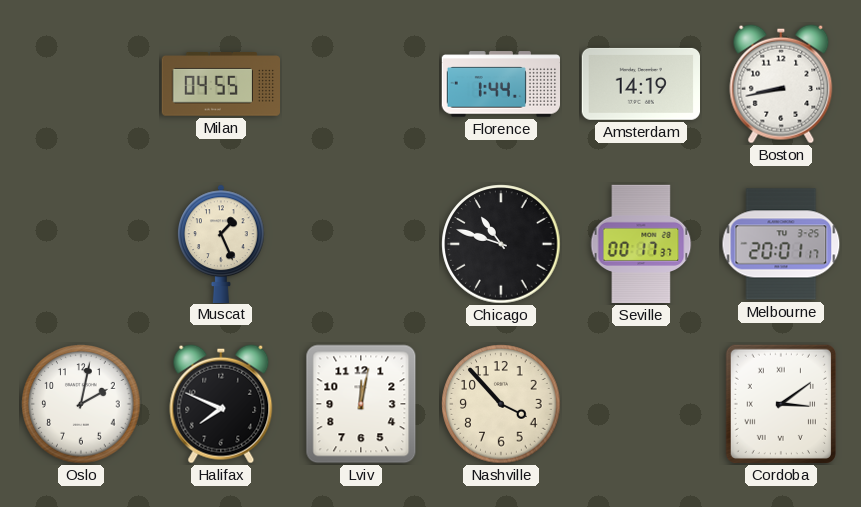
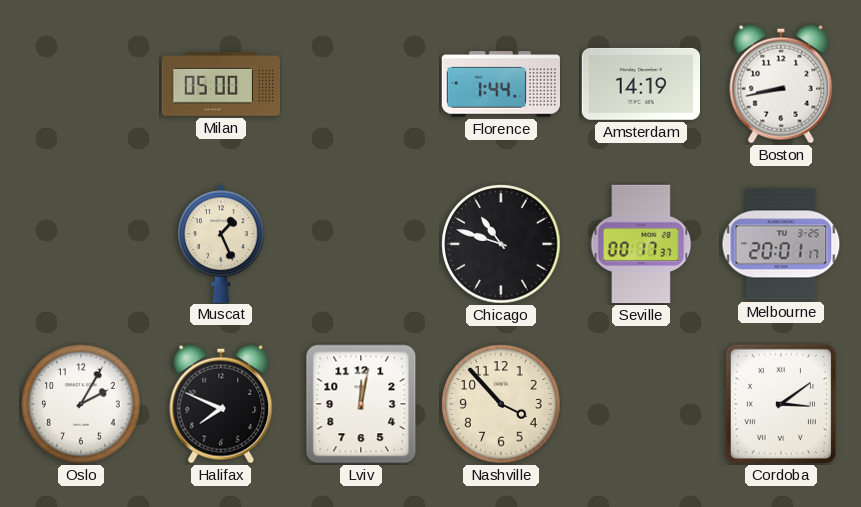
Milan: 04:55 -> 05:00
Oslo: 2:02 -> 2:05
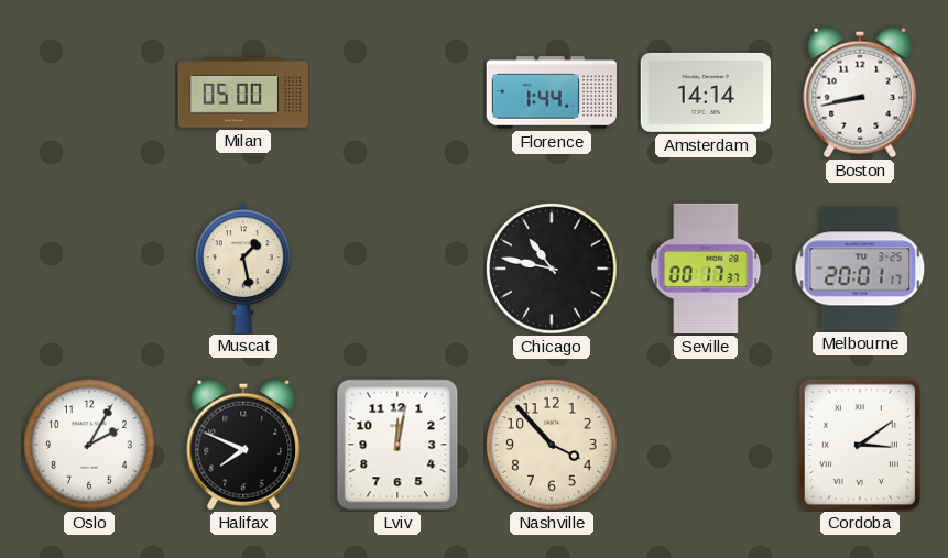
Amsterdam: 14:19 -> 14:14
Muscat: 1:26 -> 1:28
Chicago: 10:48 -> 10:47
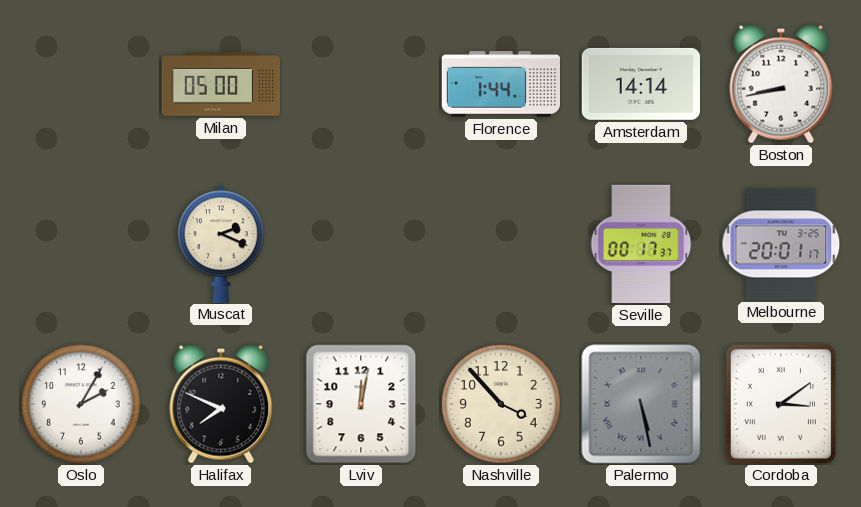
Muscat: 1:28 -> 2:19
Chicago: 10:47 -> none
Palermo: none -> 5:28
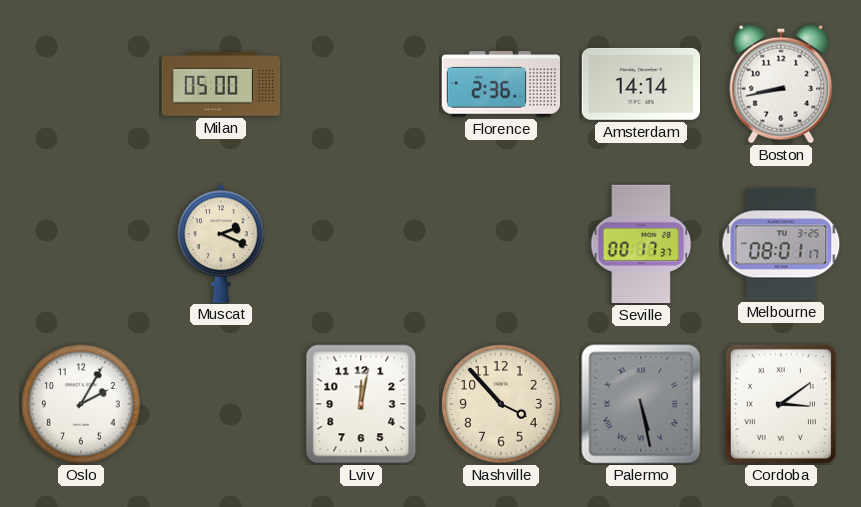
Florence: 1:44 -> 2:36
Melbourne: 20:01 -> 08:01
Halifax: 7:49 -> none
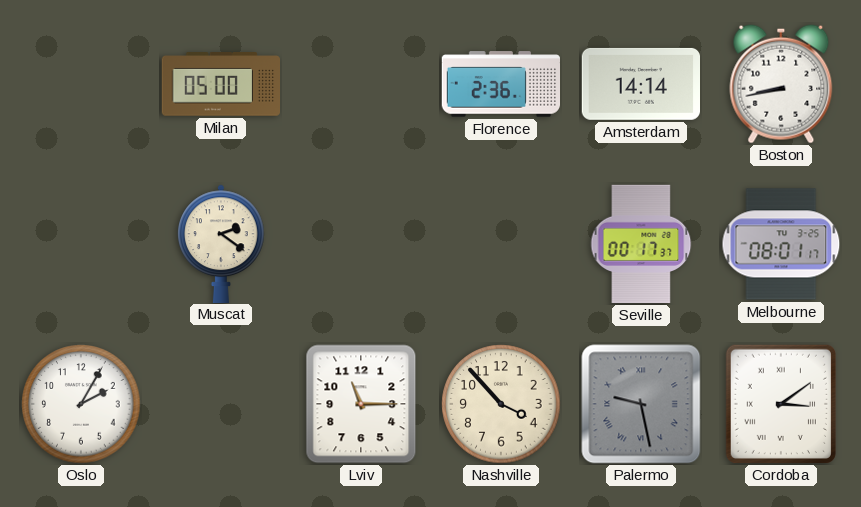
Muscat: 2:19 -> 2:21
Lviv: 12:02 -> 11:15
Palermo: 5:28 -> 9:28
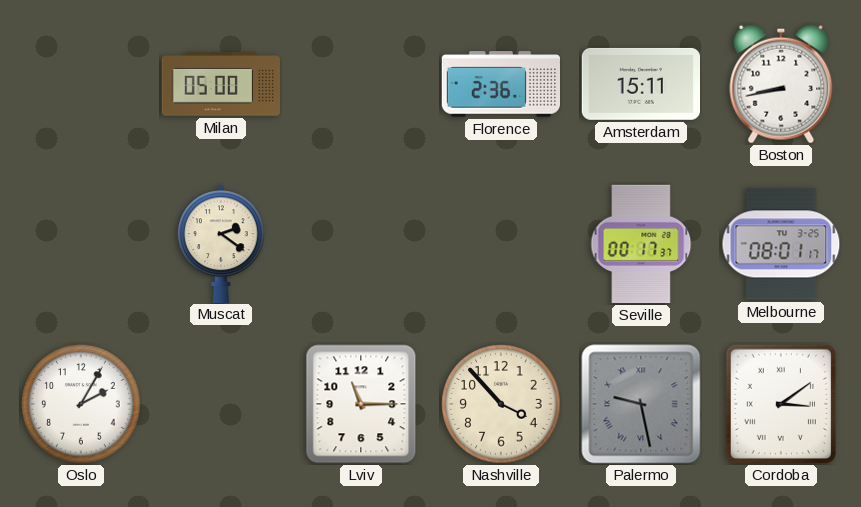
Amsterdam: 14:14 -> 15:11
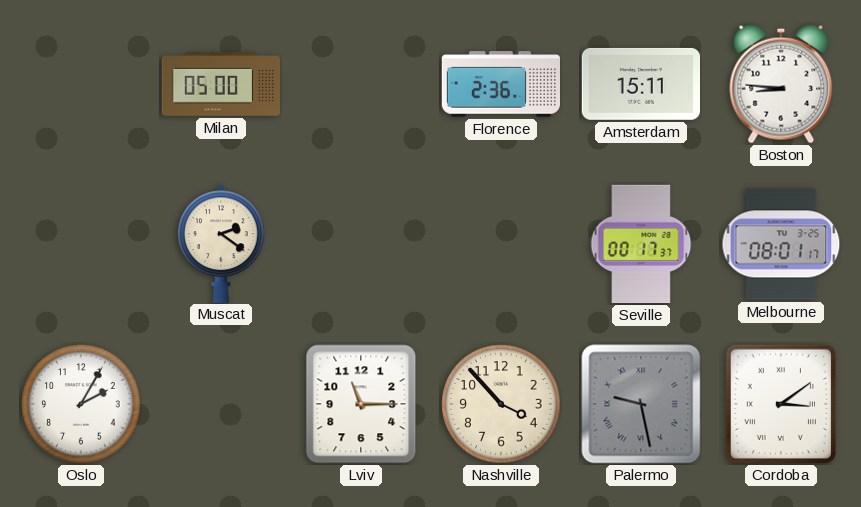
Boston: 8:43 -> 8:46
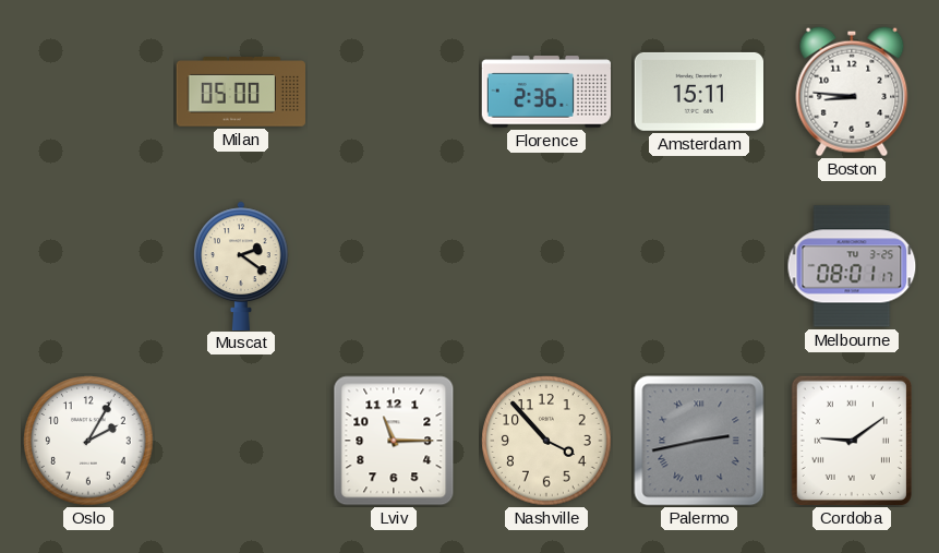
Seville: 00:17 -> none
Palermo: 9:28 -> 2:43
Cordoba: 3:09 -> 9:09
